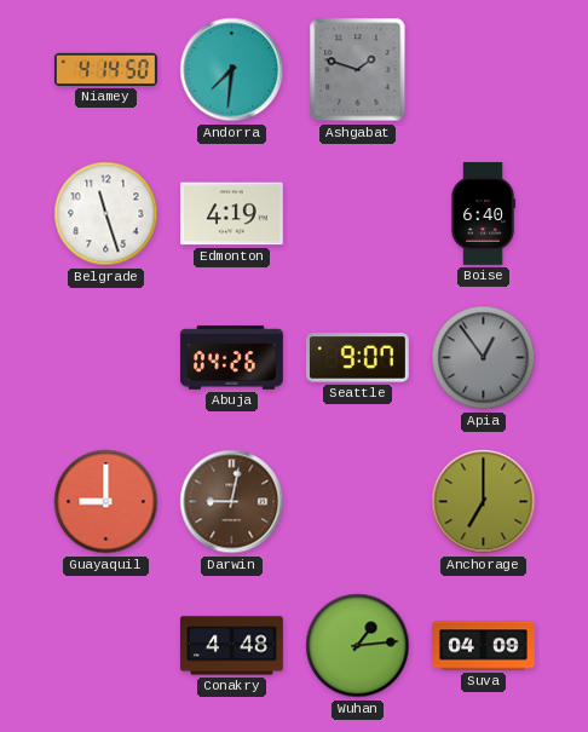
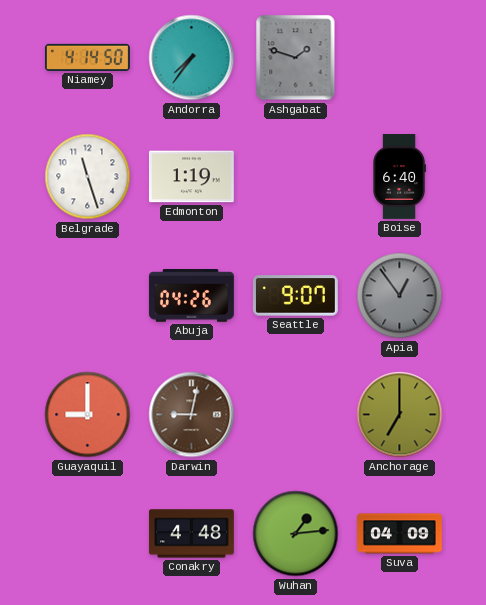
Andorra: 7:31 -> 7:36
Edmonton: 4:19 -> 1:19
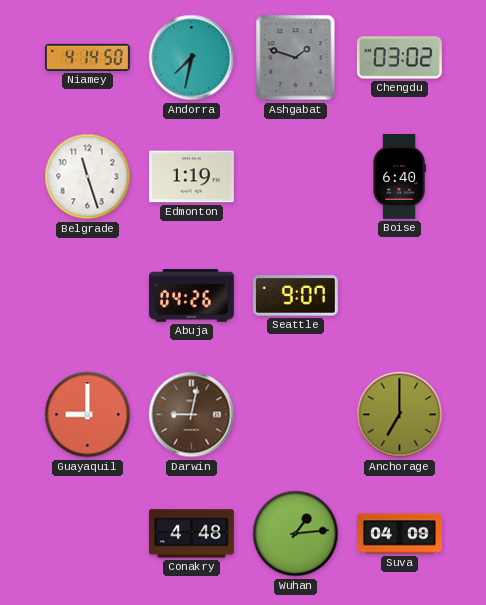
Andorra: 7:36 -> 7:32
Chengdu: none -> 03:02
Apia: 12:54 -> none
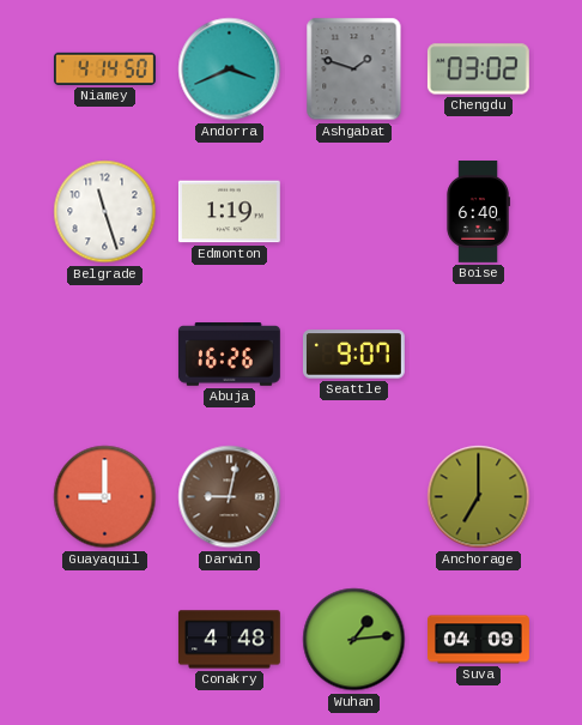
Andorra: 7:32 -> 3:41
Abuja: 04:26 -> 16:26
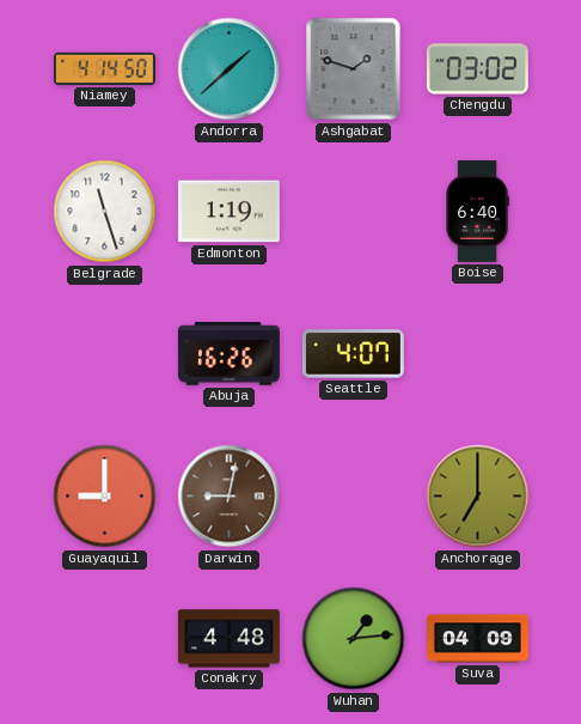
Andorra: 3:41 -> 1:38
Seattle: 9:07 -> 4:07
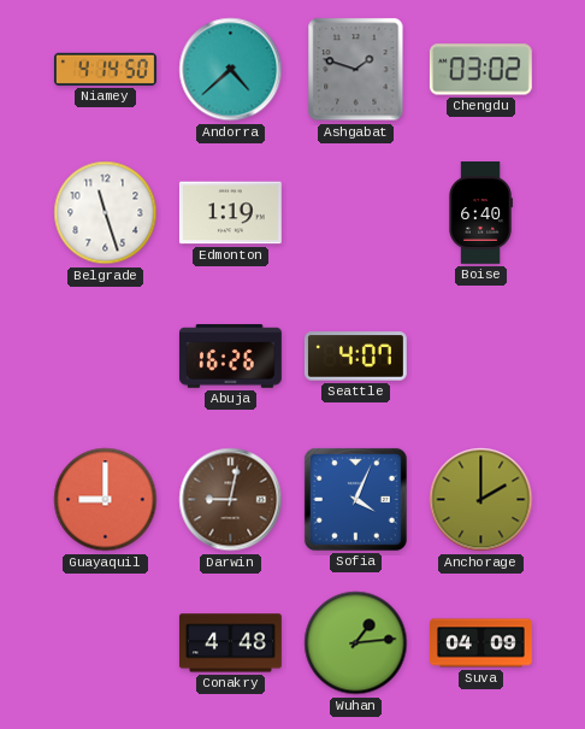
Andorra: 1:38 -> 4:38
Sofia: none -> 4:04
Anchorage: 7:00 -> 2:00
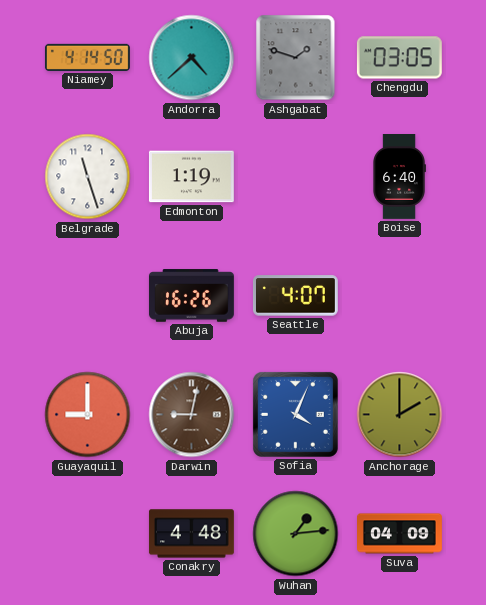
Chengdu: 03:02 -> 03:05
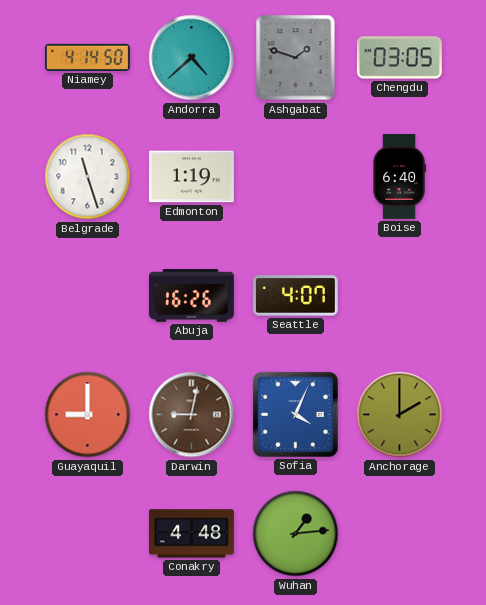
Suva: 04:09 -> none
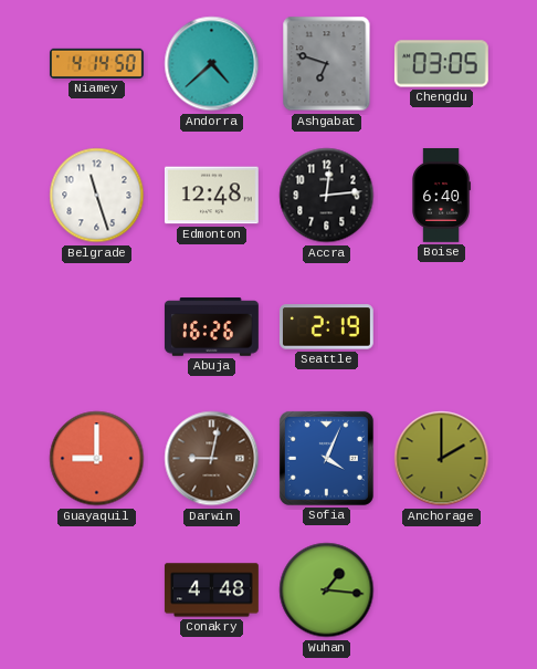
Ashgabat: 1:48 -> 6:48
Edmonton: 1:19 -> 12:48
Accra: none -> 12:14
Seattle: 4:07 -> 2:19
Wuhan: 1:14 -> 1:16
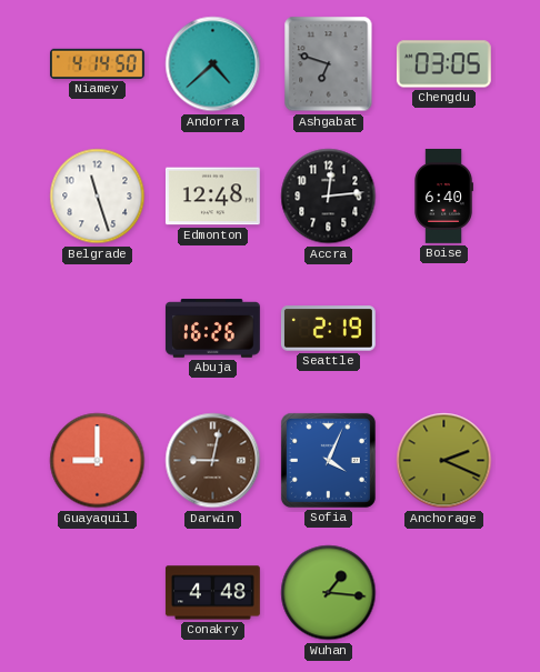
Anchorage: 2:00 -> 2:19
